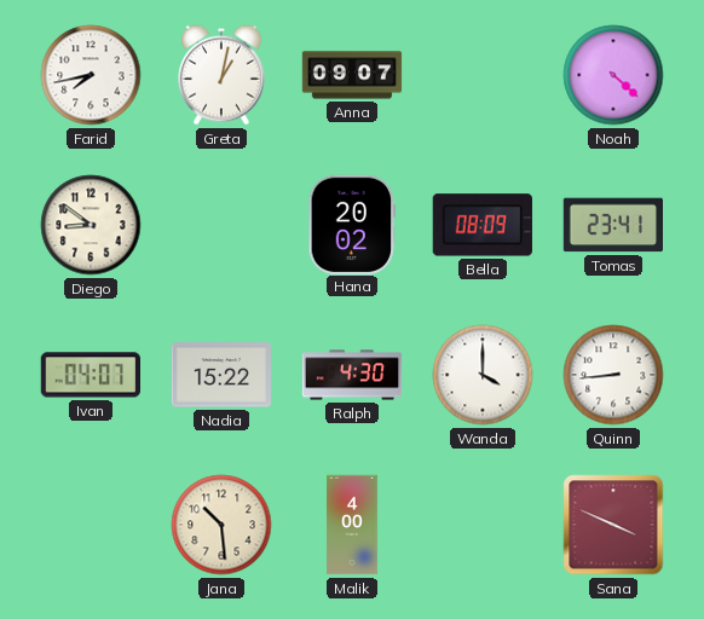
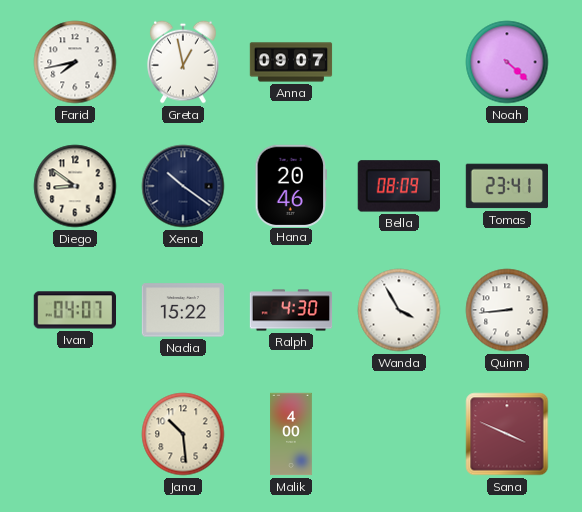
Greta: 1:02 -> 12:58
Xena: none -> 10:21
Hana: 20:02 -> 20:46
Wanda: 4:00 -> 3:55
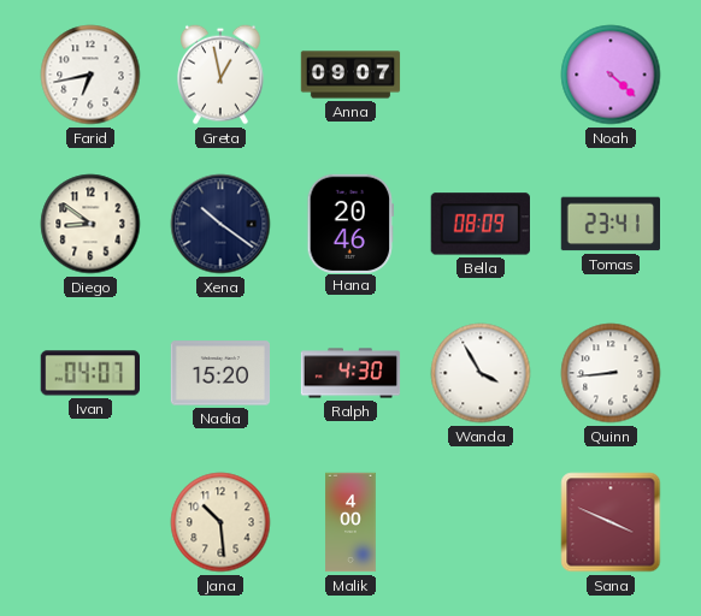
Farid: 7:43 -> 6:43
Nadia: 15:22 -> 15:20
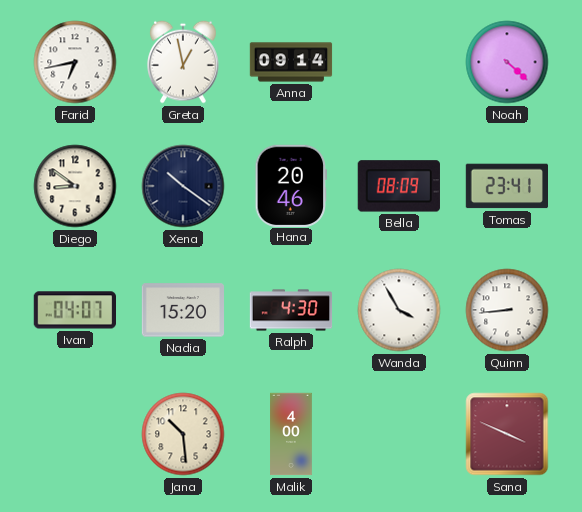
Anna: 09:07 -> 09:14
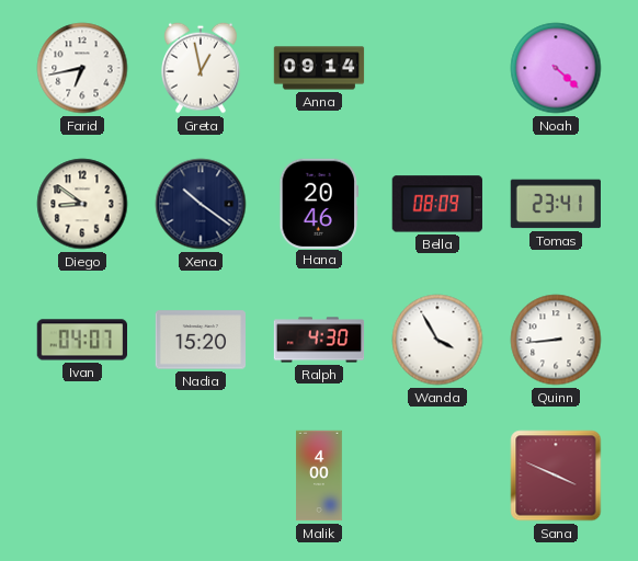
Jana: 10:29 -> none
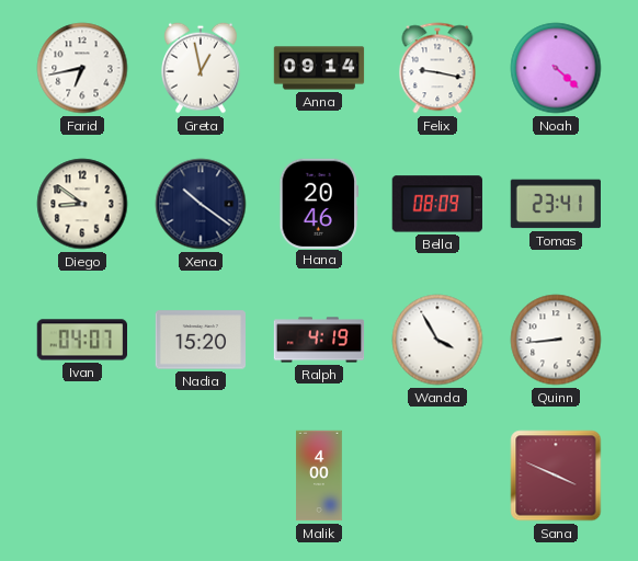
Felix: none -> 9:17
Ralph: 4:30 -> 4:19
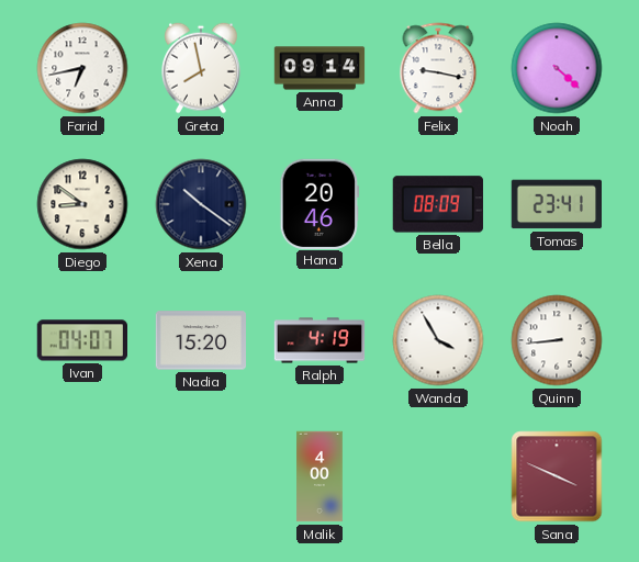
Greta: 12:58 -> 7:58
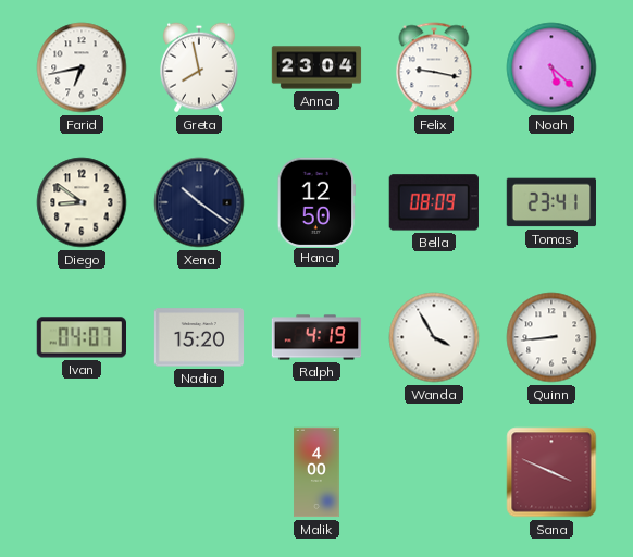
Anna: 09:14 -> 23:04
Noah: 4:22 -> 5:22
Hana: 20:46 -> 12:50
